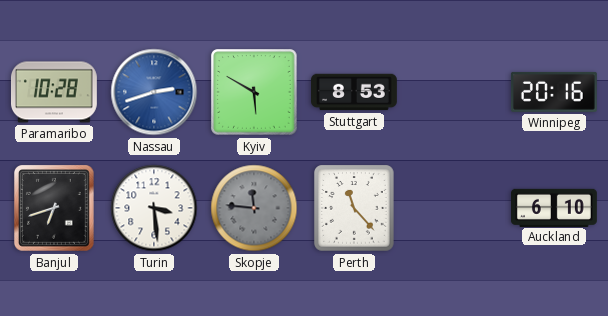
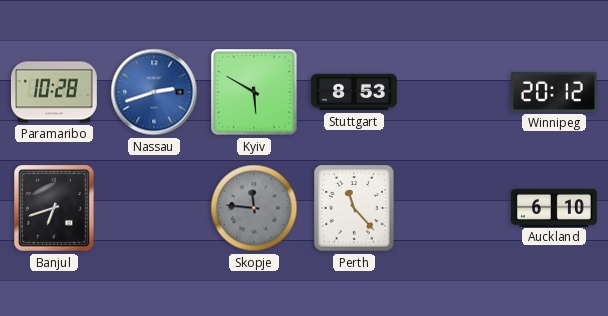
Winnipeg: 20:16 -> 20:12
Turin: 3:29 -> none
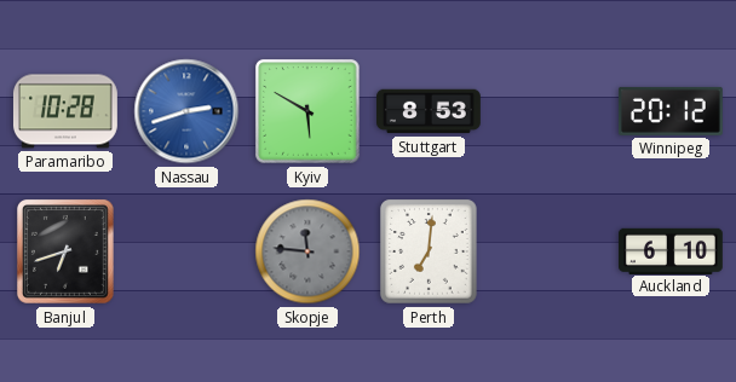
Perth: 11:23 -> 7:01
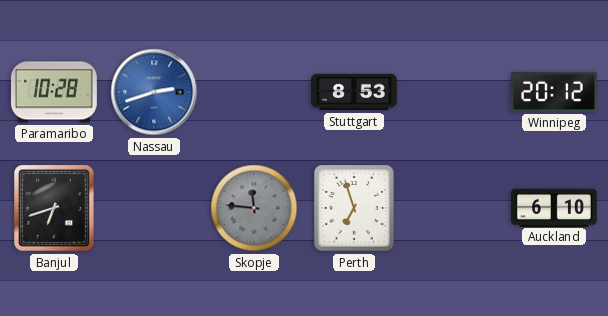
Kyiv: 5:50 -> none
Perth: 7:01 -> 6:57
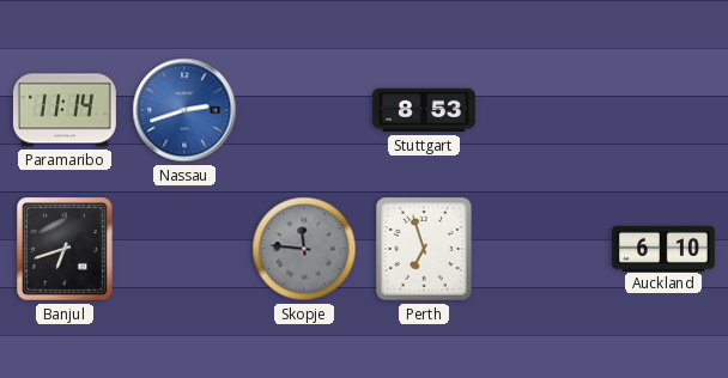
Paramaribo: 10:28 -> 11:14
Winnipeg: 20:12 -> none
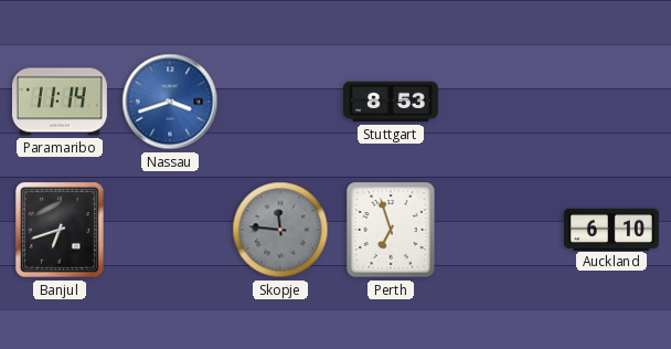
Nassau: 2:42 -> 3:42
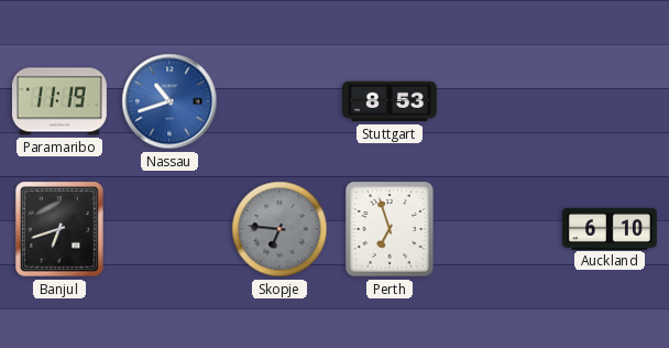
Paramaribo: 11:14 -> 11:19
Nassau: 3:42 -> 10:42
Skopje: 11:46 -> 6:46
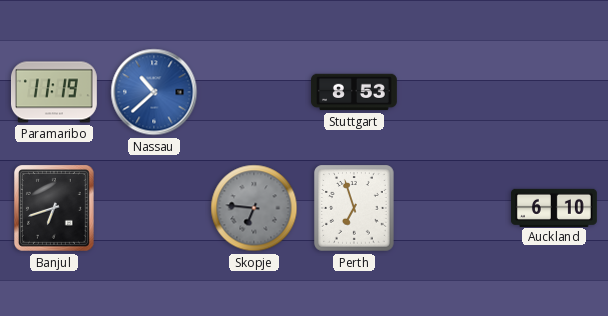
Nassau: 10:42 -> 10:38
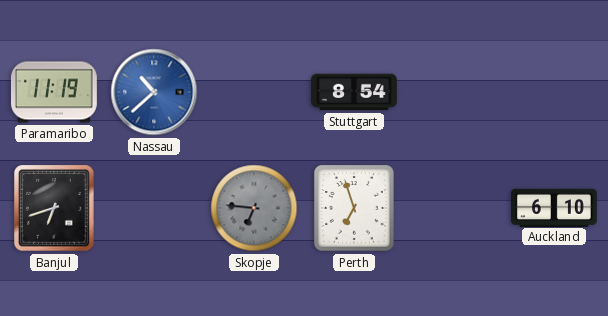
Stuttgart: 8:53 -> 8:54
